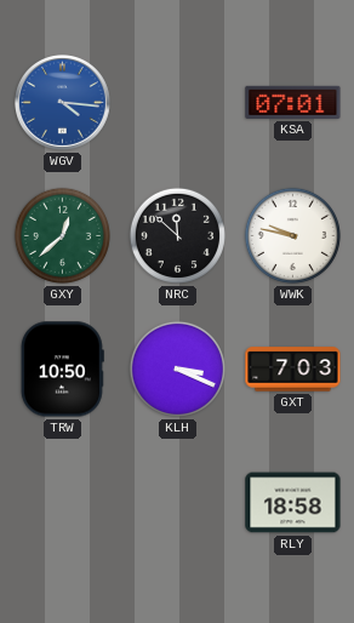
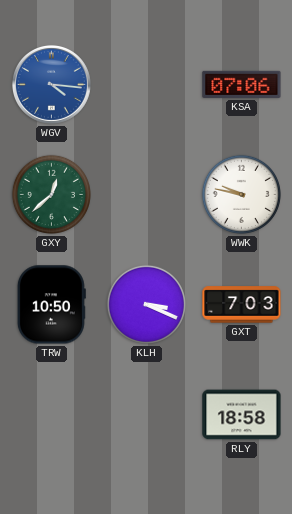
KSA: 07:01 -> 07:06
NRC: 11:52 -> none
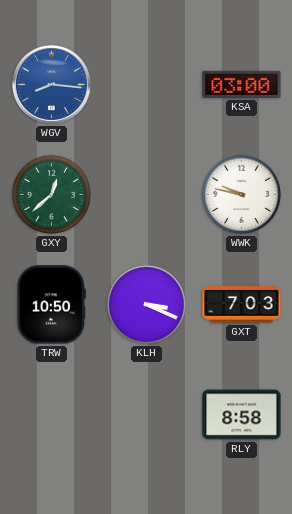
WGV: 4:16 -> 8:16
KSA: 07:06 -> 03:00
RLY: 18:58 -> 8:58
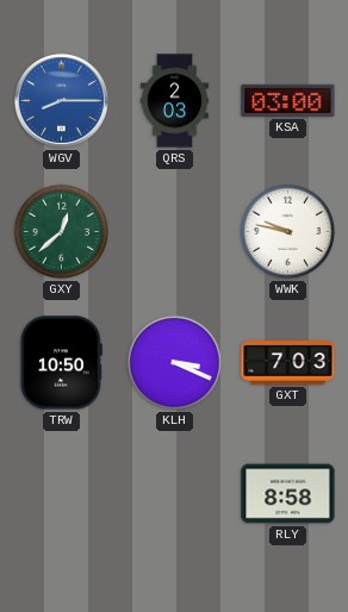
WGV: 8:16 -> 8:15
QRS: none -> 2:03
